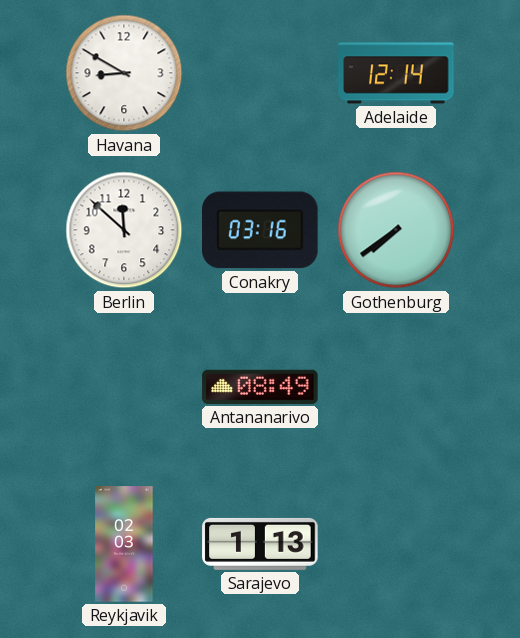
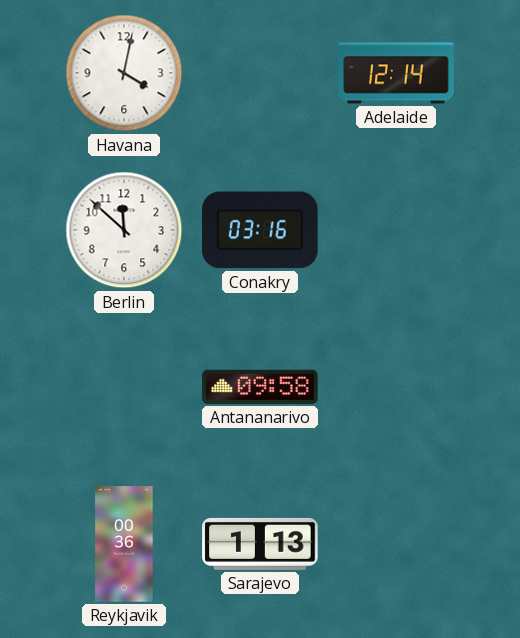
Havana: 8:50 -> 4:02
Gothenburg: 7:39 -> none
Antananarivo: 08:49 -> 09:58
Reykjavik: 02:03 -> 00:36
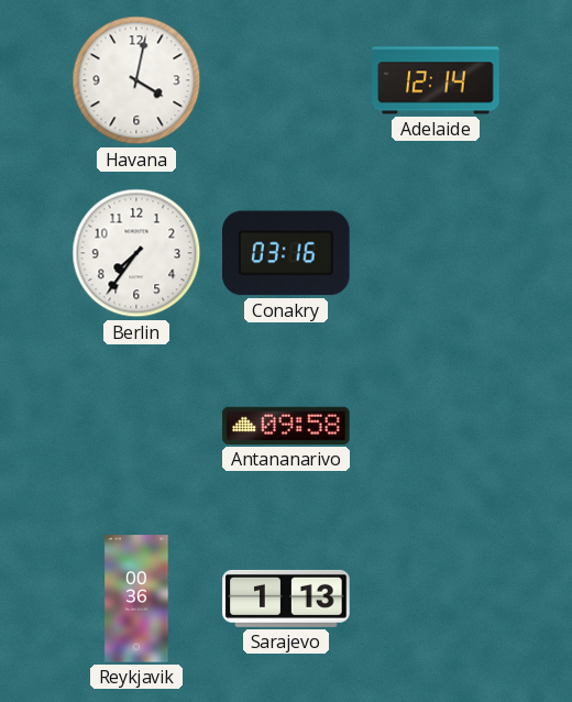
Berlin: 11:52 -> 7:36
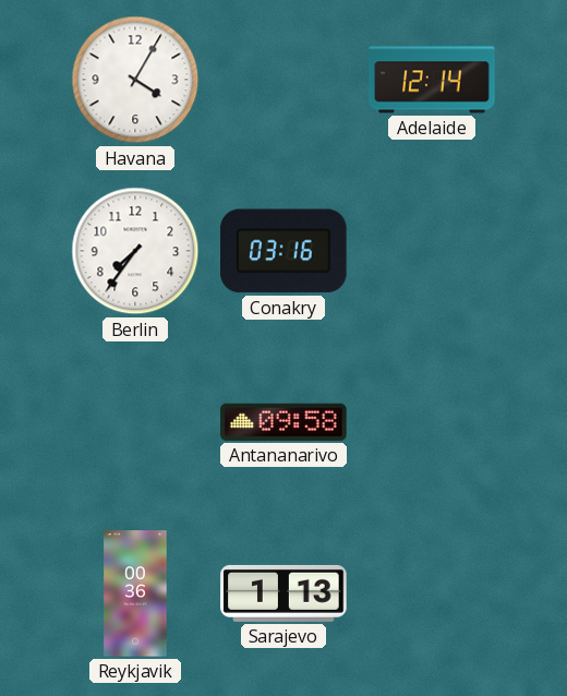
Havana: 4:02 -> 4:05
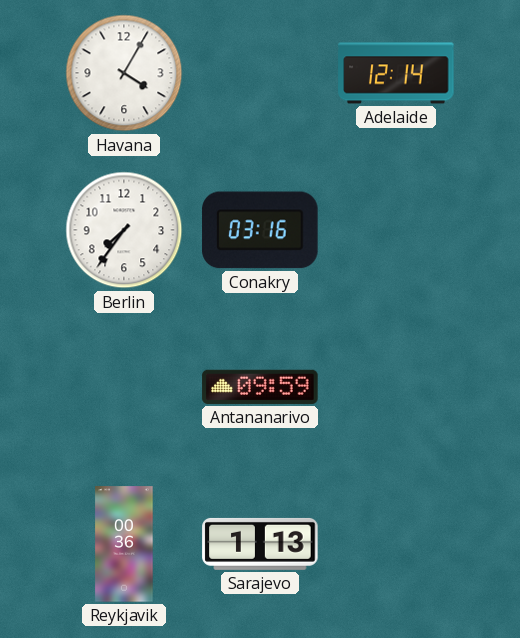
Antananarivo: 09:58 -> 09:59
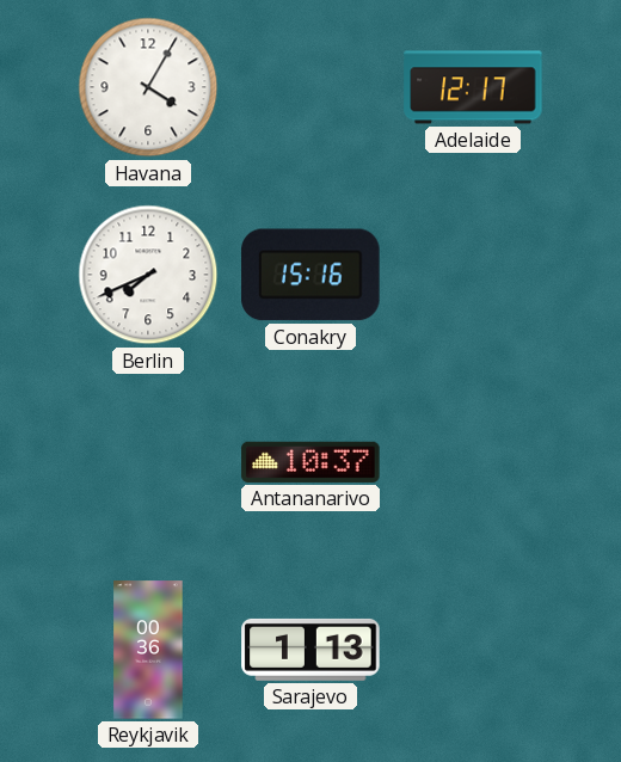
Adelaide: 12:14 -> 12:17
Berlin: 7:36 -> 7:41
Conakry: 03:16 -> 15:16
Antananarivo: 09:59 -> 10:37
